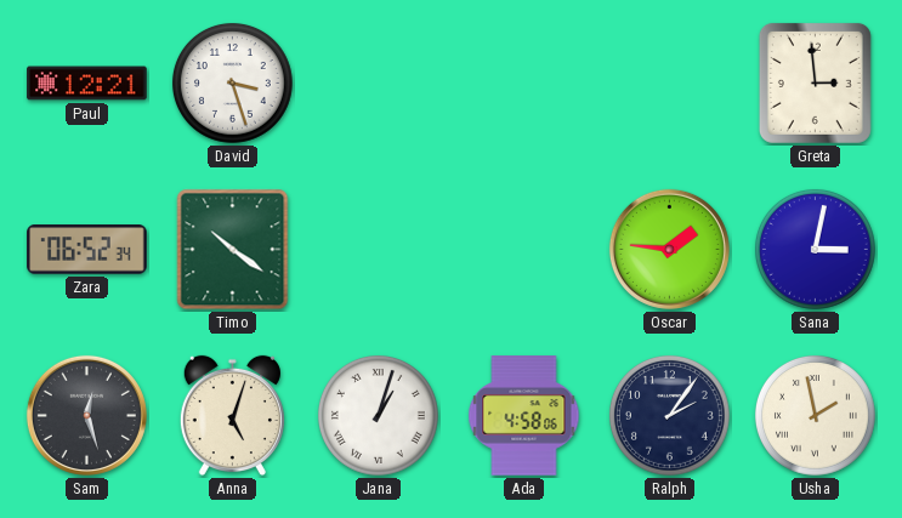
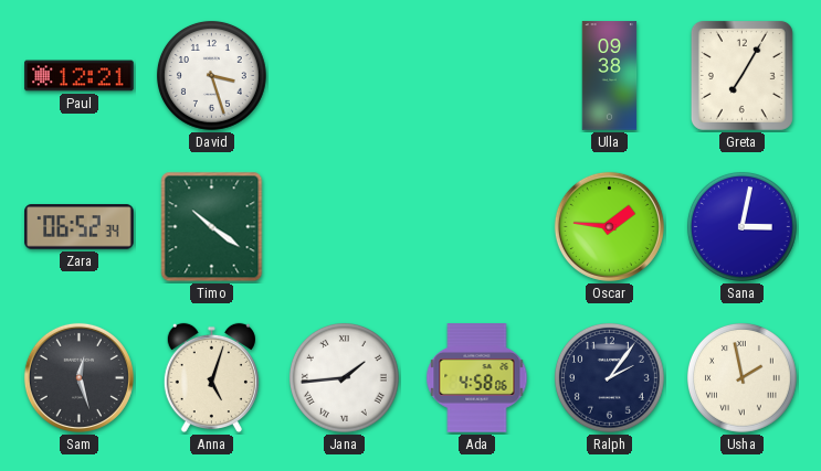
Ulla: none -> 09:38
Greta: 2:59 -> 7:05
Jana: 1:03 -> 1:44
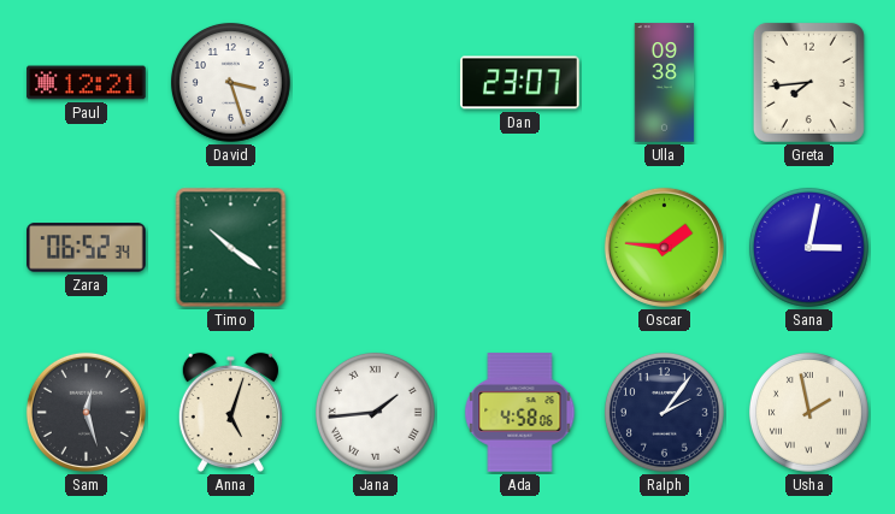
Dan: none -> 23:07
Greta: 7:05 -> 7:44
